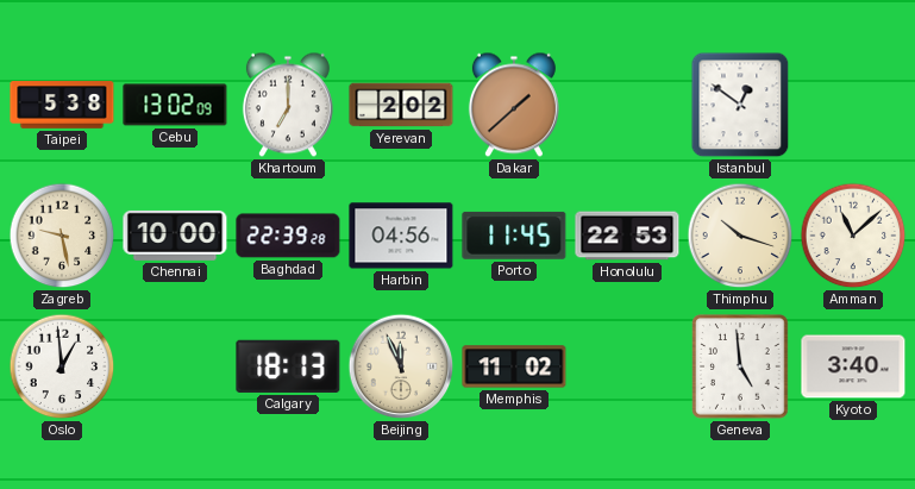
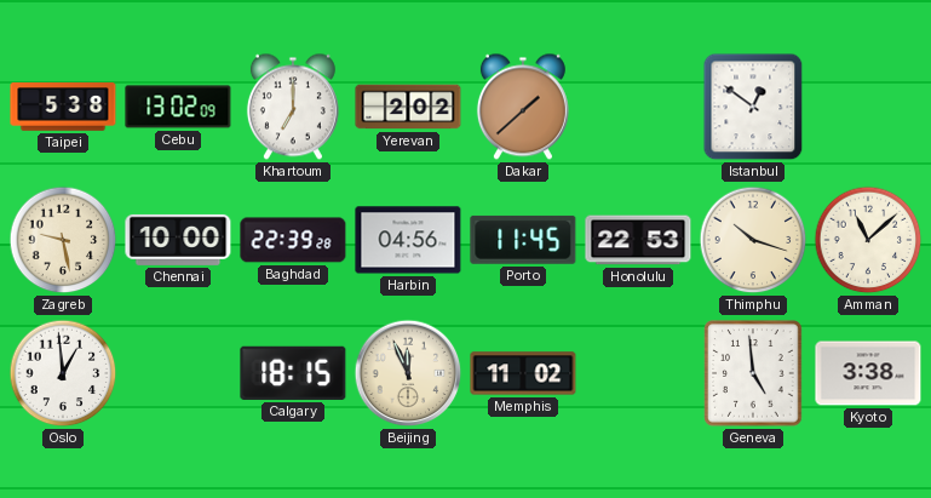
Calgary: 18:13 -> 18:15
Kyoto: 3:40 -> 3:38
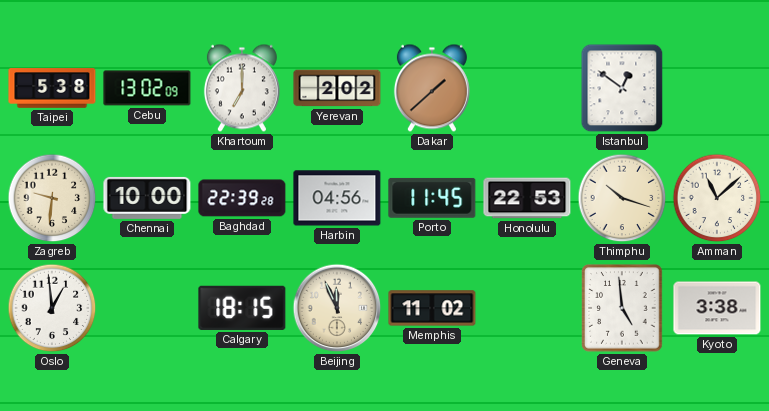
Zagreb: 9:28 -> 9:31
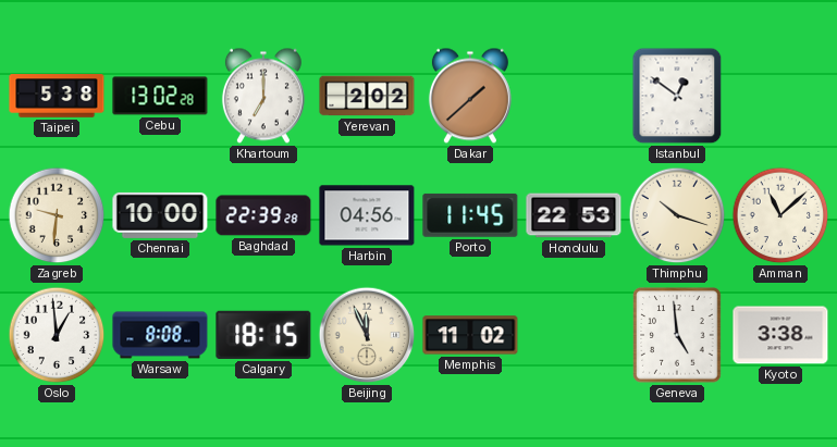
Cebu: 13:02:09 -> 13:02:28
Warsaw: none -> 8:08
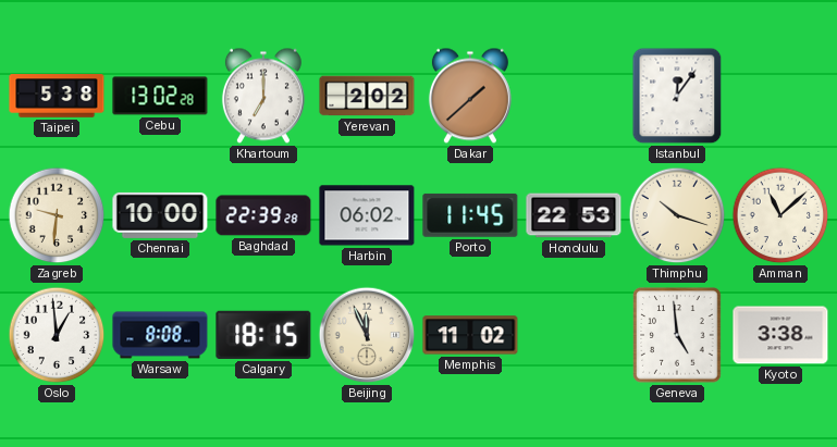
Istanbul: 12:51 -> 12:06
Harbin: 04:56 -> 06:02
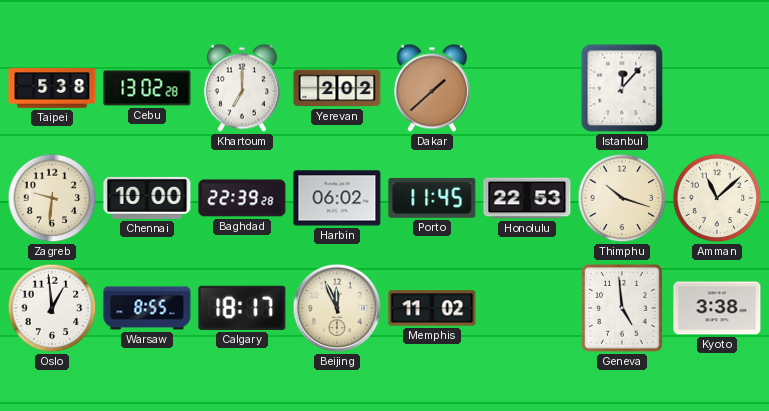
Istanbul: 12:06 -> 12:07
Warsaw: 8:08 -> 8:55
Calgary: 18:15 -> 18:17
